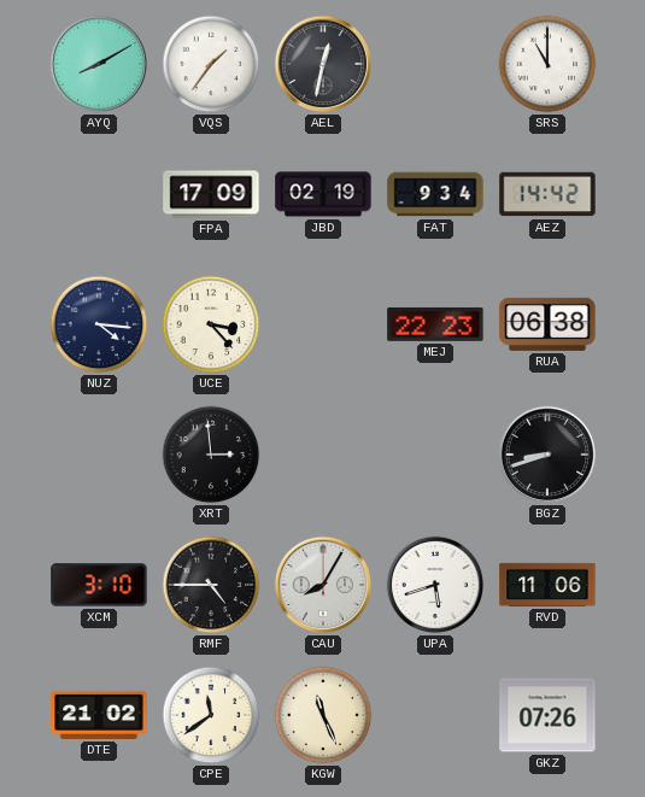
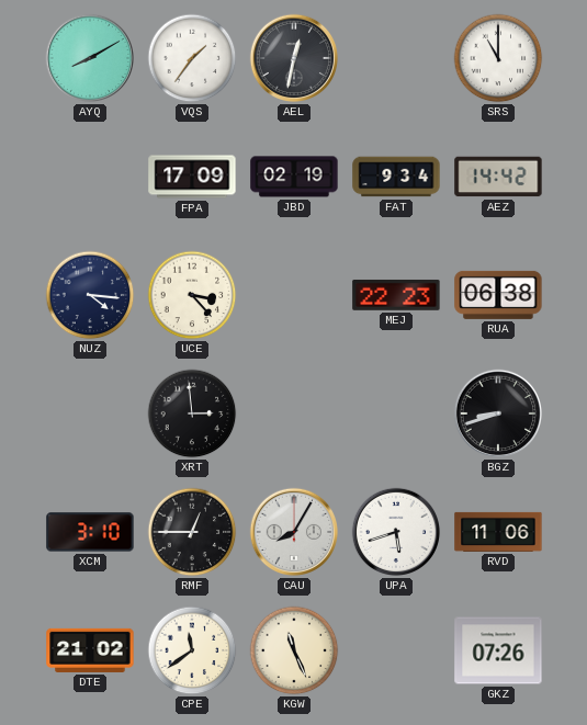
RMF: 4:45 -> 12:45
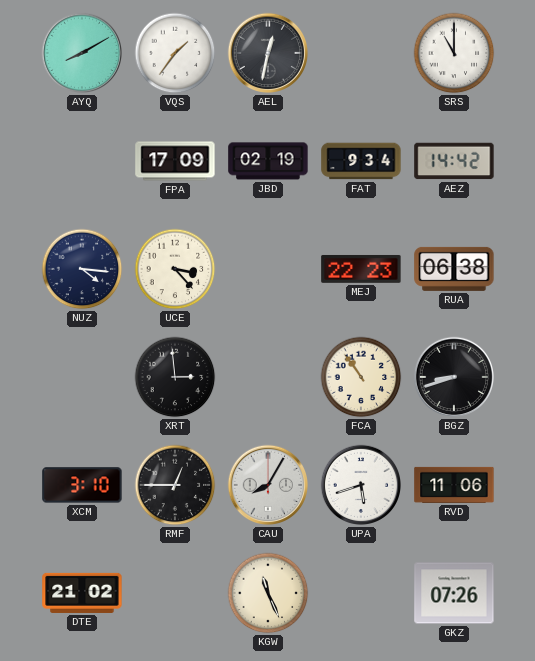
FCA: none -> 10:54
CPE: 11:39 -> none
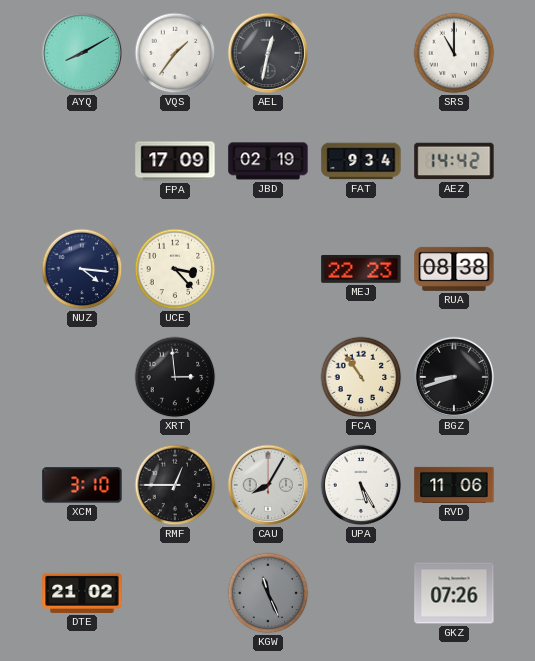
RUA: 06:38 -> 08:38
UPA: 5:42 -> 5:25
KGW dial: cream -> grey
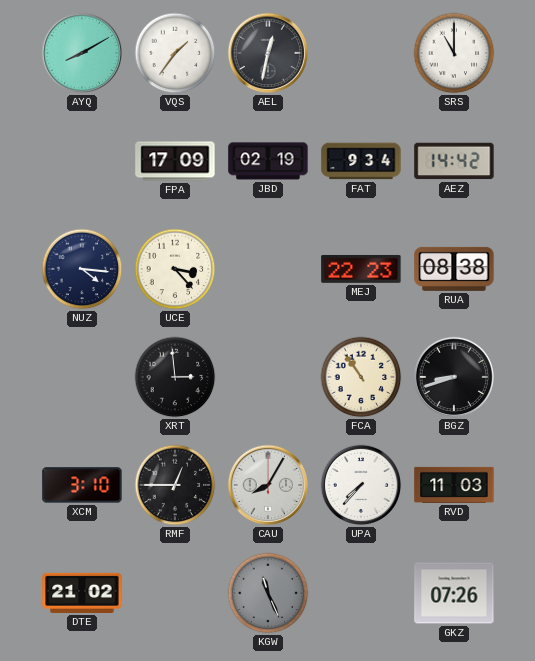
UPA: 5:25 -> 7:37
RVD: 11:06 -> 11:03
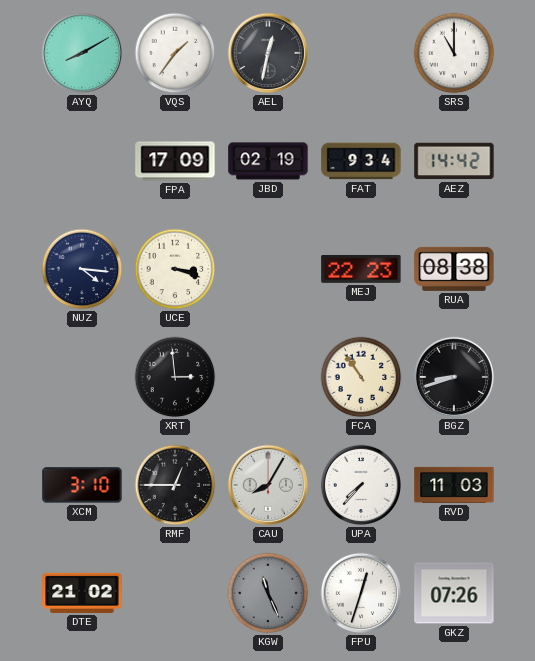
UCE: 3:23 -> 3:18
FPU: none -> 12:33
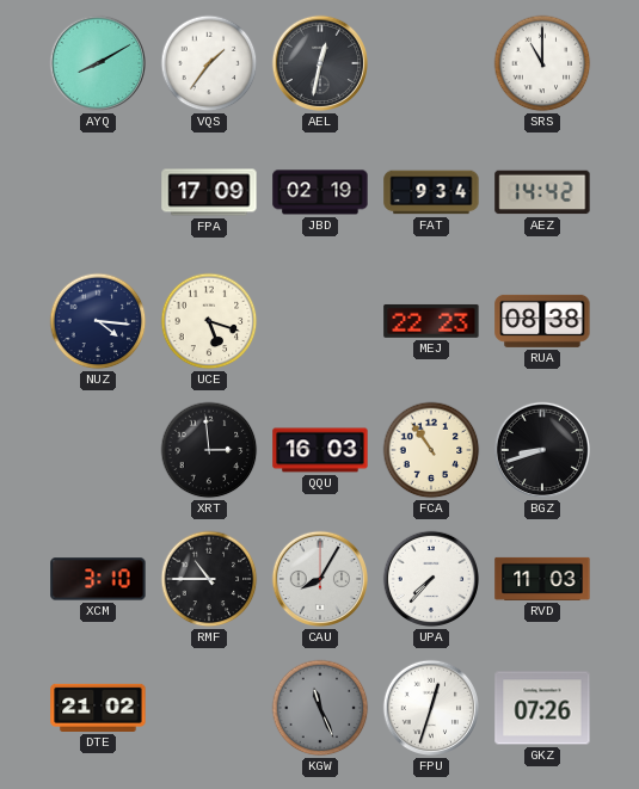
UCE: 3:18 -> 5:18
QQU: none -> 16:03
RMF: 12:45 -> 10:45
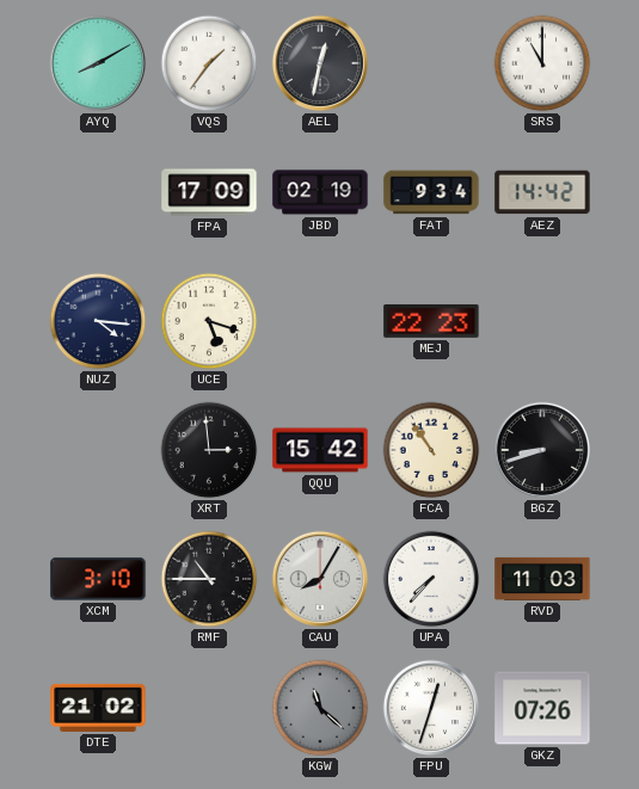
RUA: 08:38 -> none
QQU: 16:03 -> 15:42
KGW: 11:26 -> 11:22
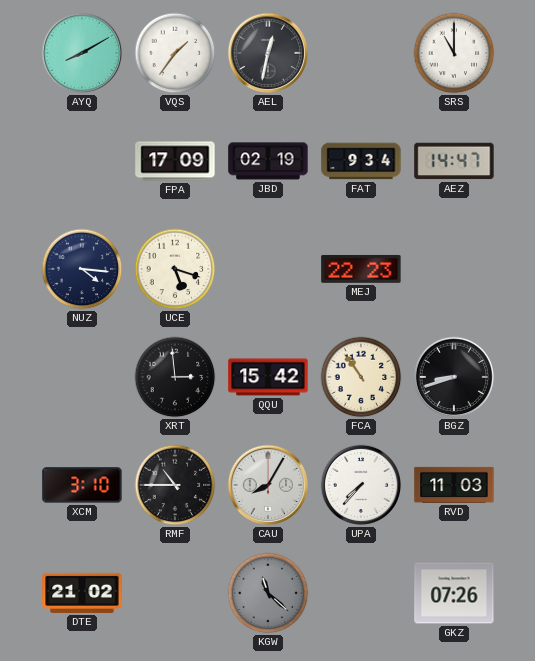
AEZ: 14:42 -> 14:47
FPU: 12:33 -> none
